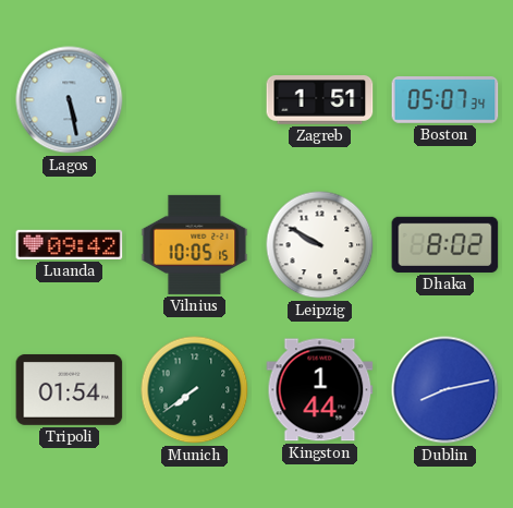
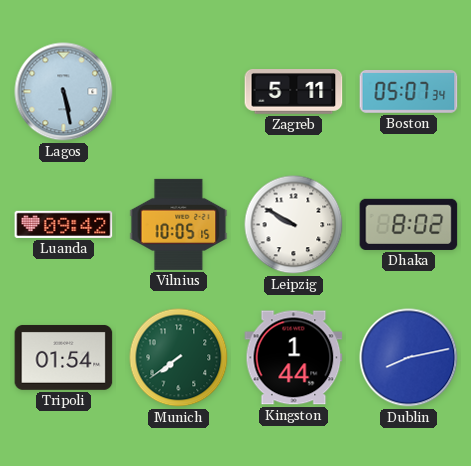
Zagreb: 1:51 -> 5:11
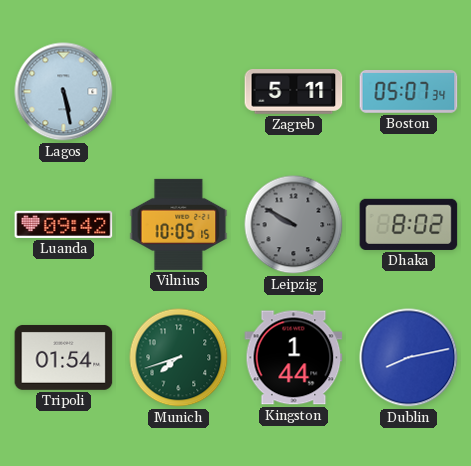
Leipzig dial: white -> grey
Munich: 7:39 -> 7:42
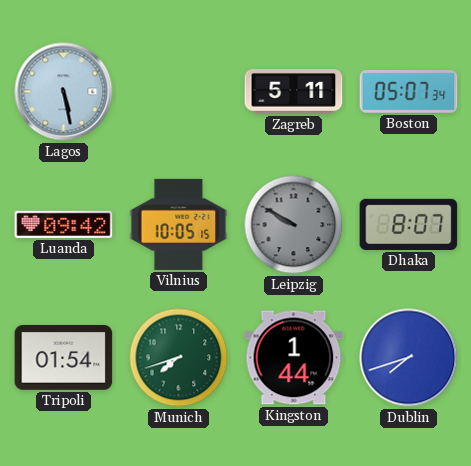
Dhaka: 8:02 -> 8:07
Dublin: 8:13 -> 7:42
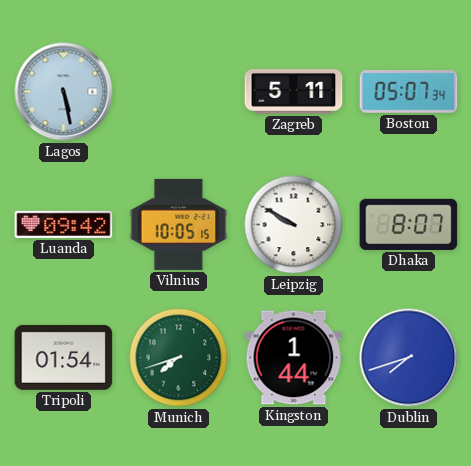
Leipzig dial: grey -> white
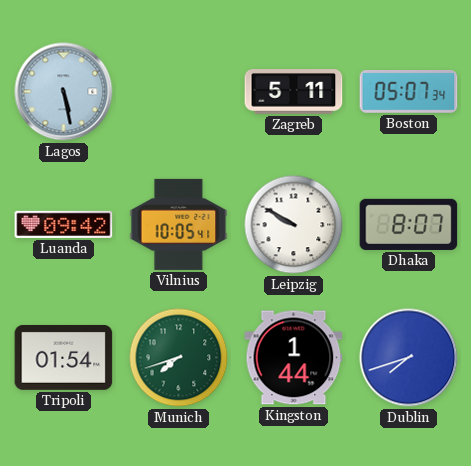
Vilnius: 10:05:15 -> 10:05:41
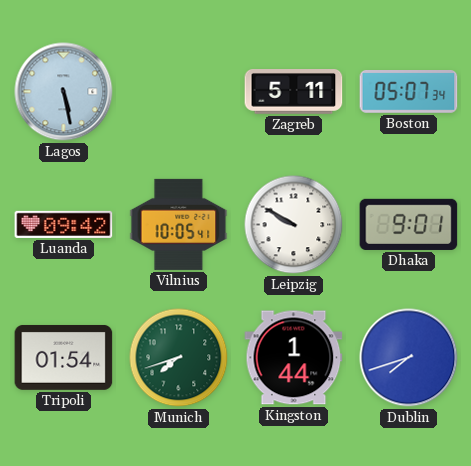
Dhaka: 8:07 -> 9:01
